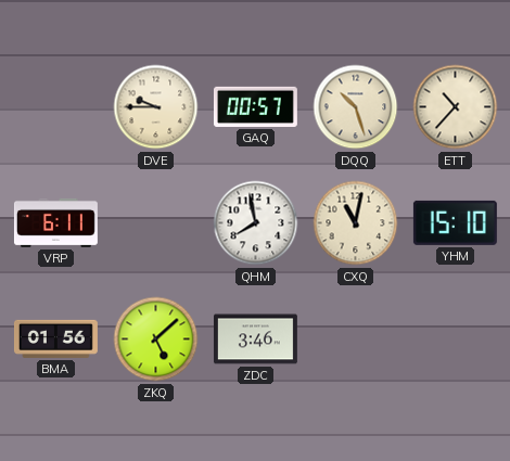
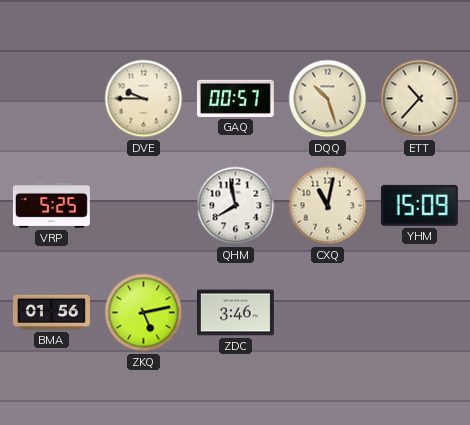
VRP: 6:11 -> 5:25
YHM: 15:10 -> 15:09
ZKQ: 5:08 -> 5:13
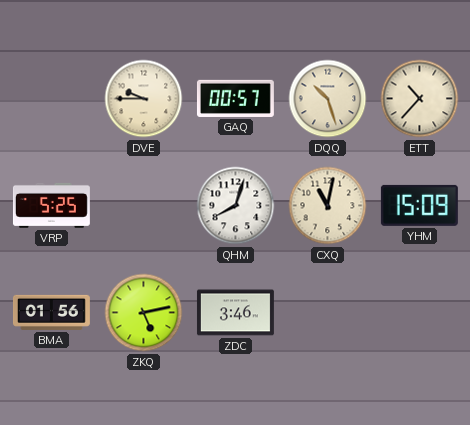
QHM: 7:58 -> 8:03
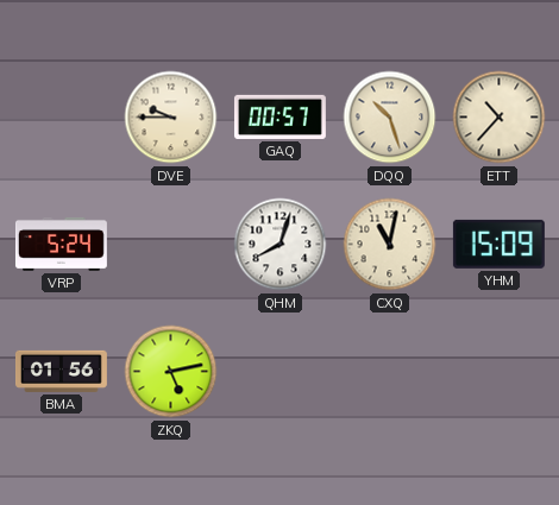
VRP: 5:25 -> 5:24
ZDC: 3:46 -> none
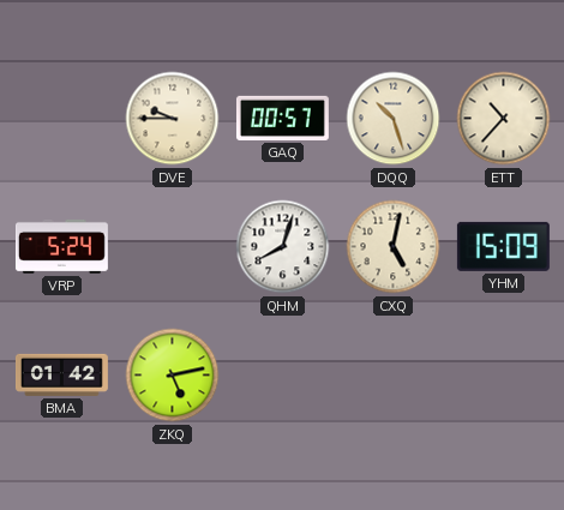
CXQ: 11:02 -> 5:02
BMA: 01:56 -> 01:42
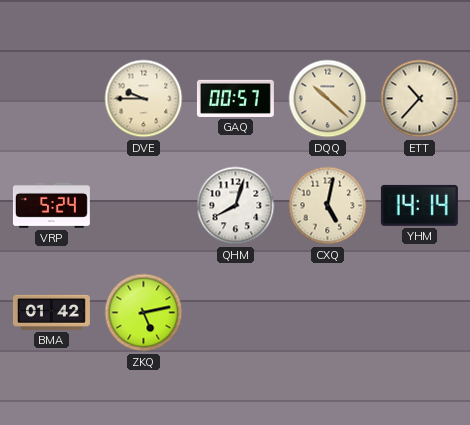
DQQ: 10:27 -> 10:22
YHM: 15:09 -> 14:14
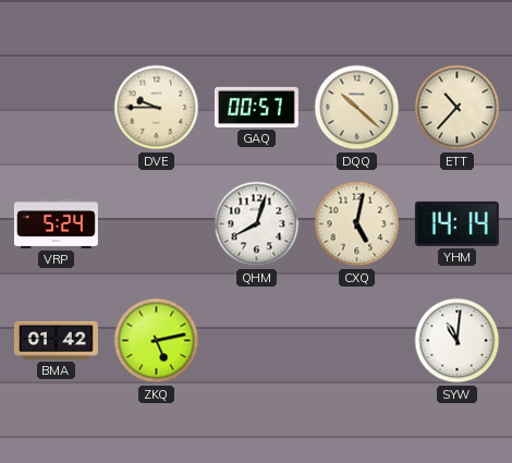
SYW: none -> 11:01
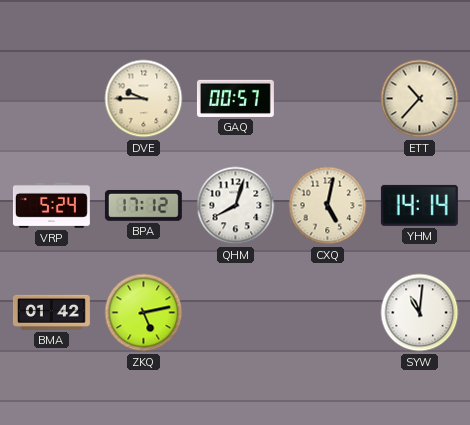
DQQ: 10:22 -> none
BPA: none -> 17:12
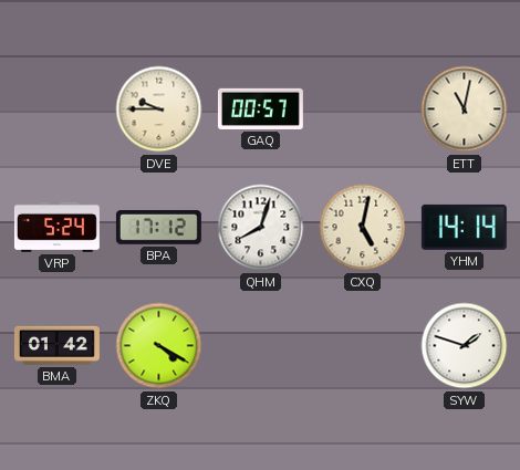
ETT: 10:37 -> 11:02
ZKQ: 5:13 -> 4:20
SYW: 11:01 -> 1:48
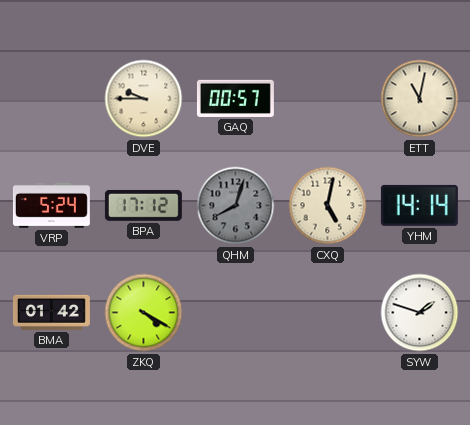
QHM dial: white -> grey
